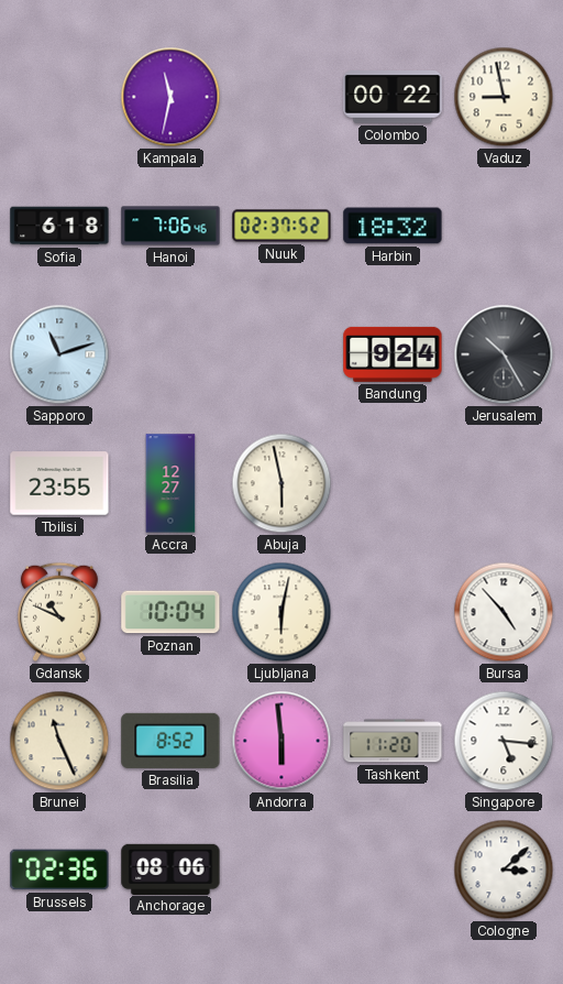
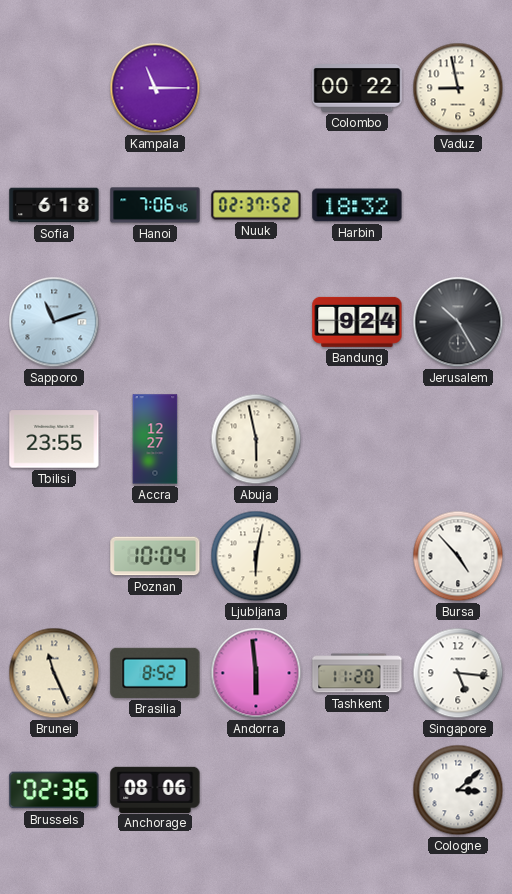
Kampala: 11:32 -> 11:15
Gdansk: 10:49 -> none
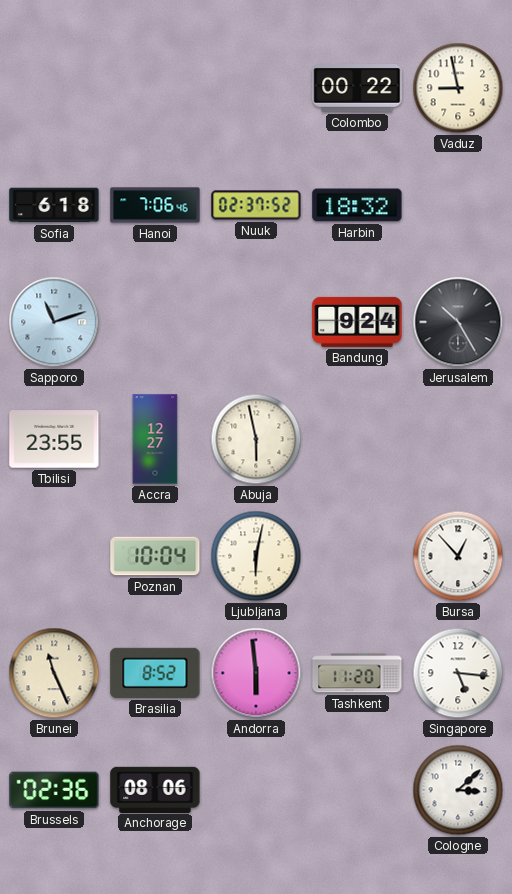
Kampala: 11:15 -> none
Bursa: 4:53 -> 12:53
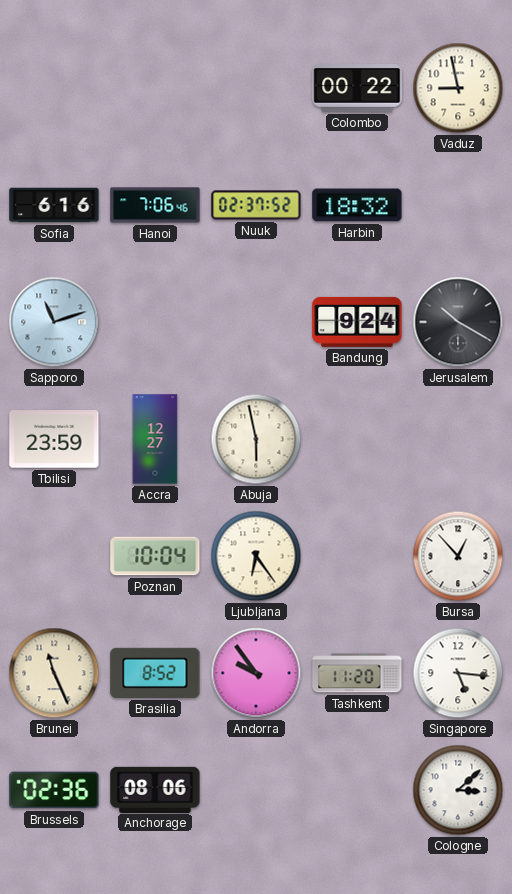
Sofia: 6:18 -> 6:16
Jerusalem: 10:25 -> 10:20
Tbilisi: 23:55 -> 23:59
Ljubljana: 6:02 -> 6:24
Andorra: 5:59 -> 9:54
